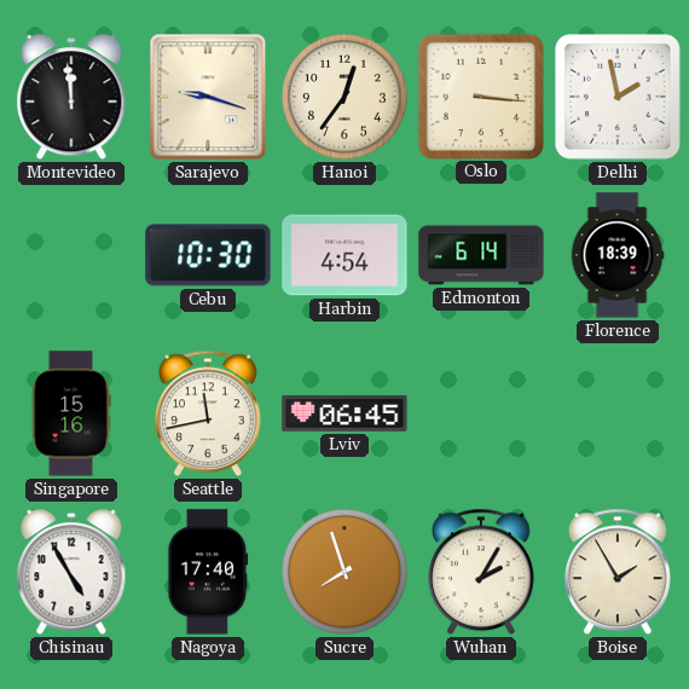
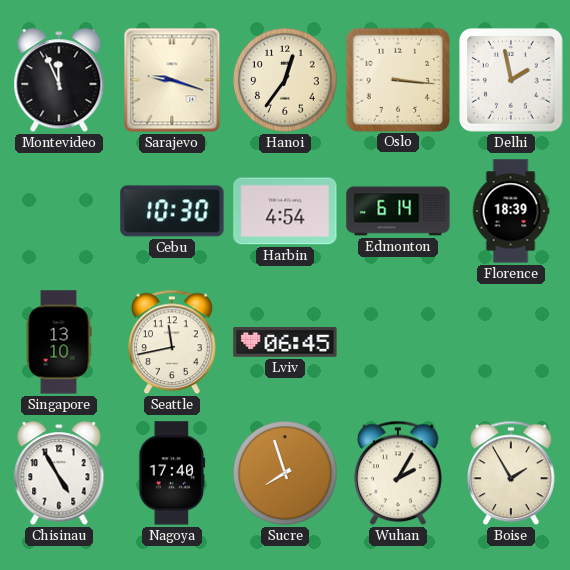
Montevideo: 11:59 -> 11:56
Singapore: 15:16 -> 13:10
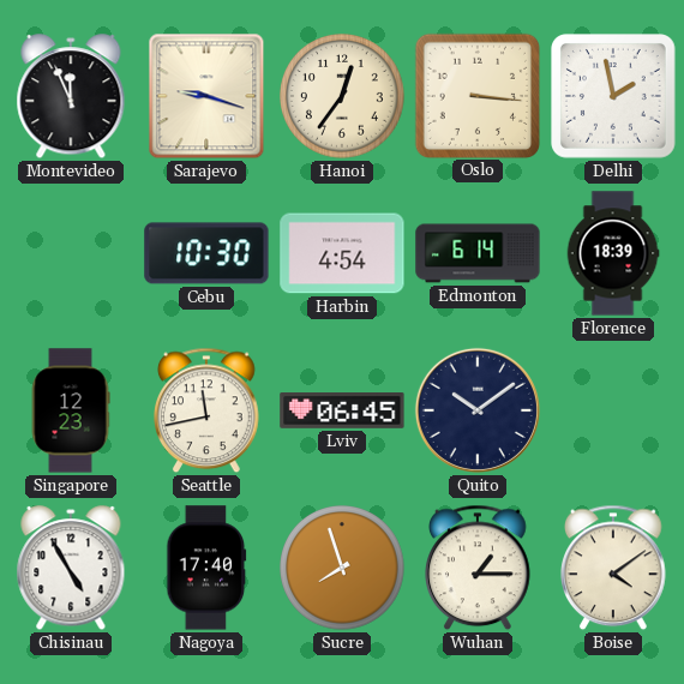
Singapore: 13:10 -> 12:23
Quito: none -> 10:09
Wuhan: 2:05 -> 1:15
Boise: 1:55 -> 4:09
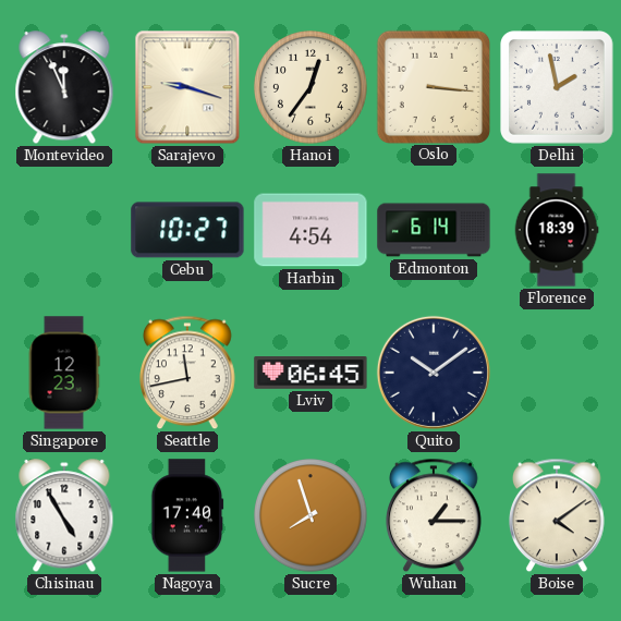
Cebu: 10:30 -> 10:27
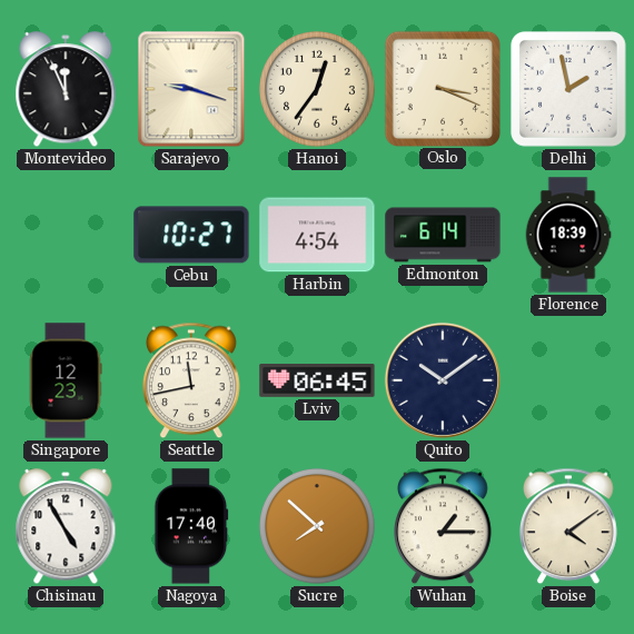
Oslo: 3:16 -> 3:19
Sucre: 7:57 -> 7:52
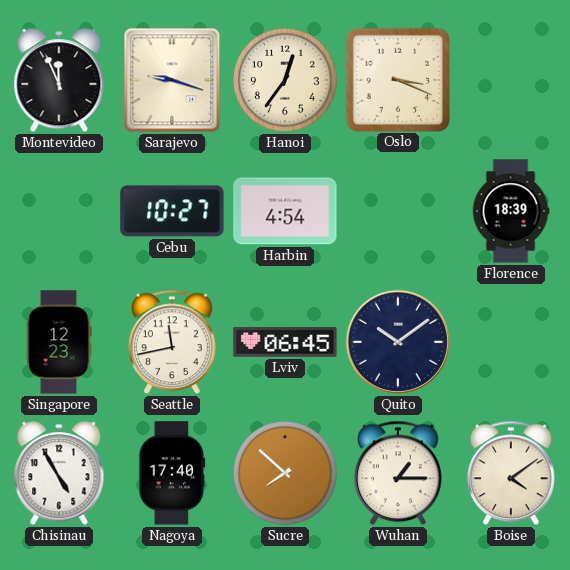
Delhi: 1:58 -> none
Edmonton: 6:14 -> none
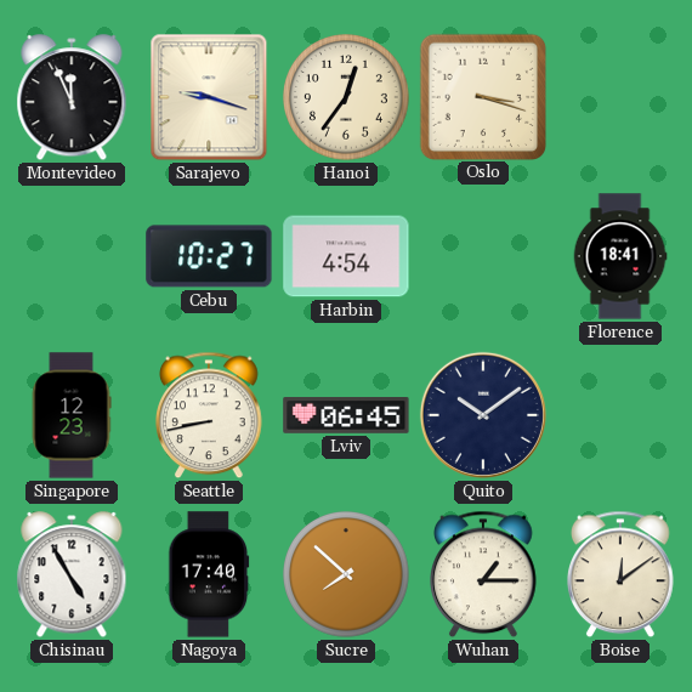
Oslo: 3:19 -> 3:18
Florence: 18:39 -> 18:41
Seattle: 11:43 -> 8:43
Boise: 4:09 -> 12:09
